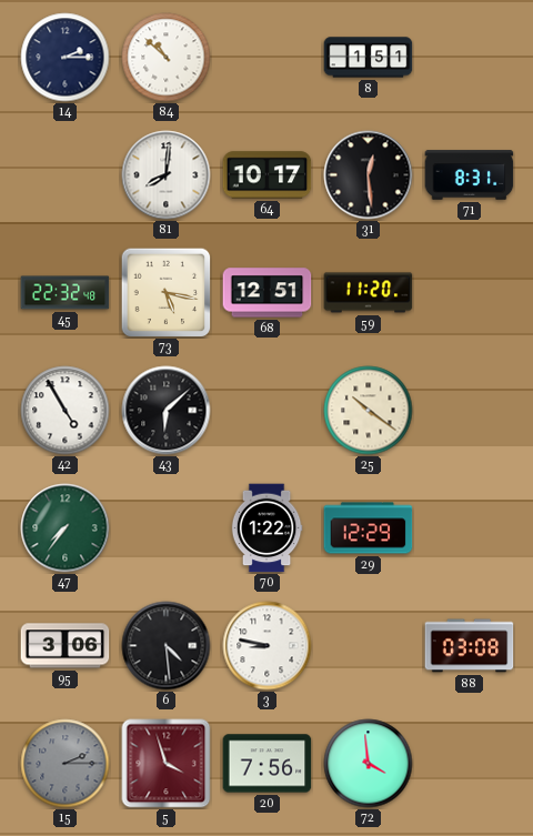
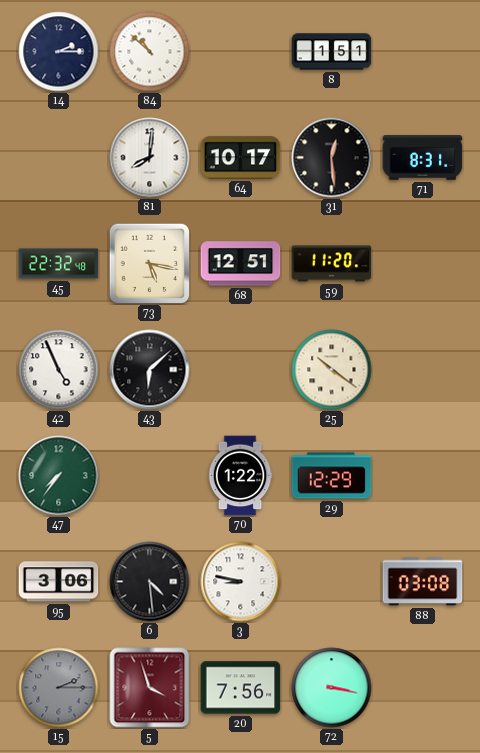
42: 4:55 -> 4:56
72: 3:59 -> 3:17
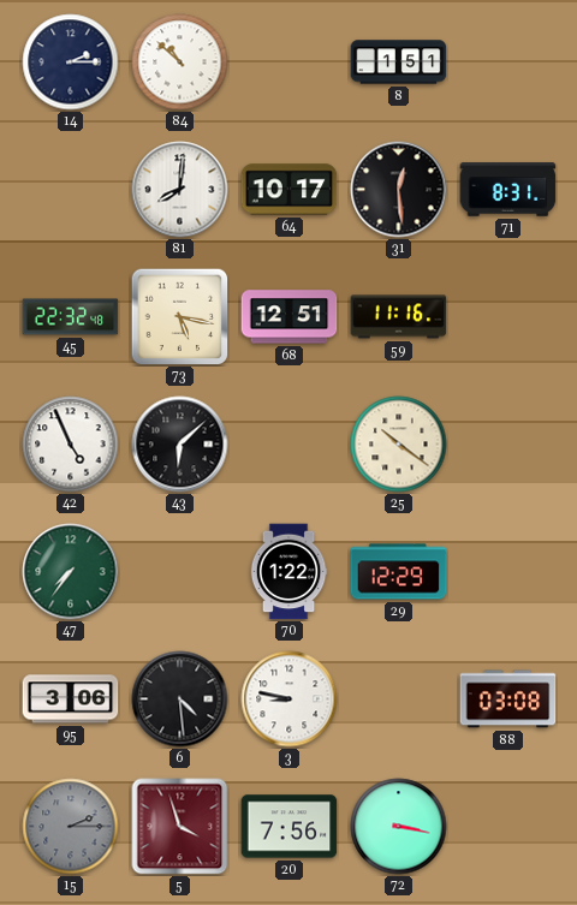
59: 11:20 -> 11:16
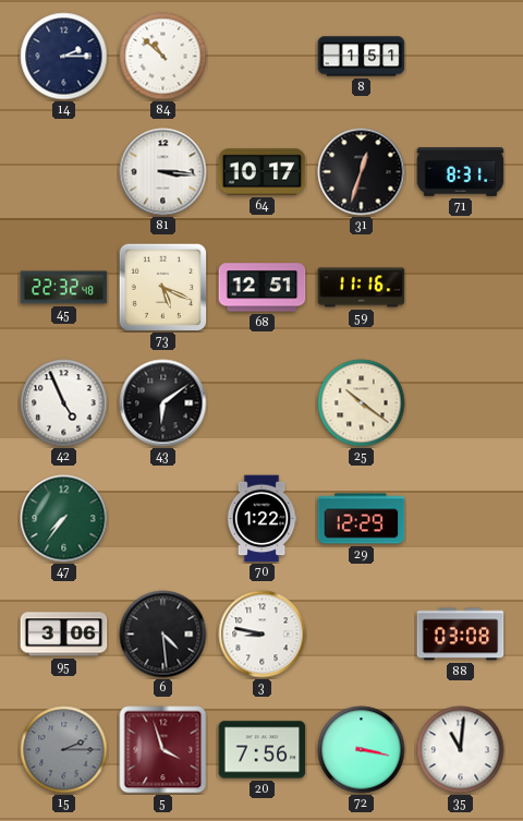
81: 8:01 -> 3:16
31: 12:29 -> 12:33
73: 5:17 -> 5:19
43: 6:08 -> 6:09
35: none -> 11:01
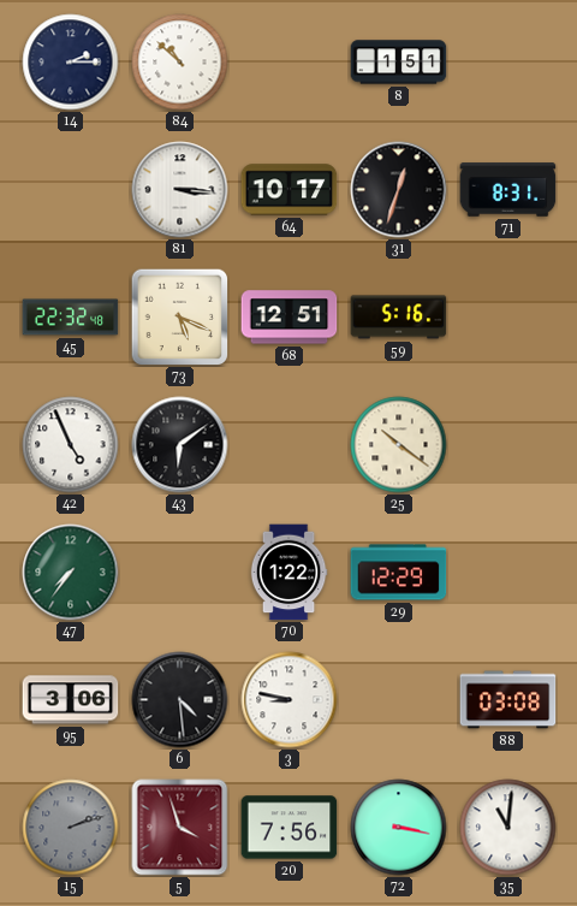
59: 11:16 -> 5:16
15: 2:15 -> 2:12
